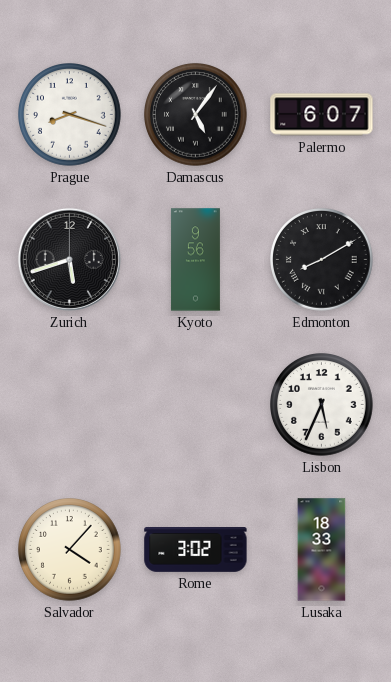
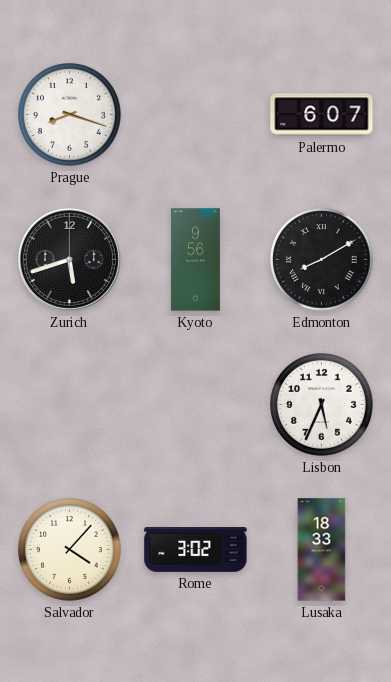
Damascus: 5:06 -> none
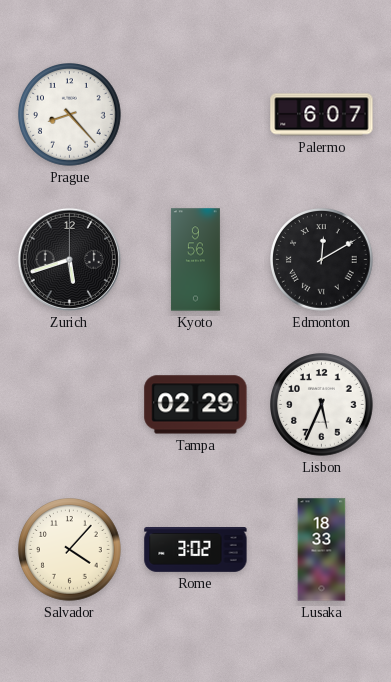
Prague: 8:18 -> 8:23
Edmonton: 8:10 -> 12:10
Tampa: none -> 02:29
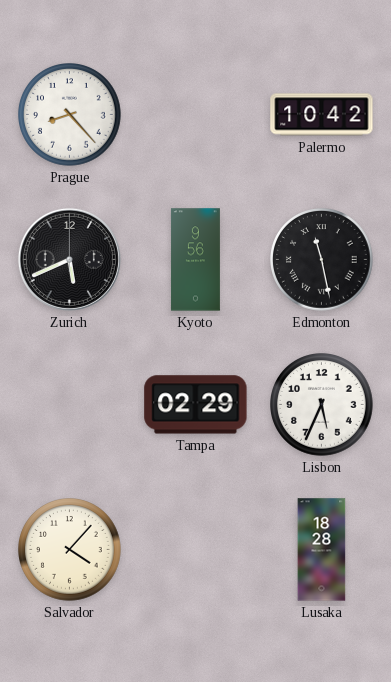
Palermo: 6:07 -> 10:42
Zurich: 5:42 -> 5:41
Edmonton: 12:10 -> 11:28
Rome: 3:02 -> none
Lusaka: 18:33 -> 18:28
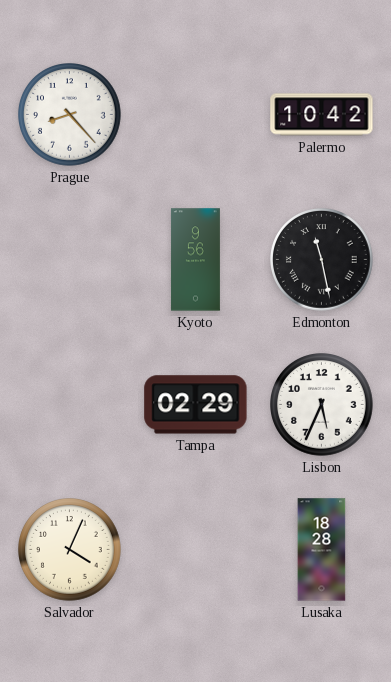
Zurich: 5:41 -> none
Salvador: 4:07 -> 4:04
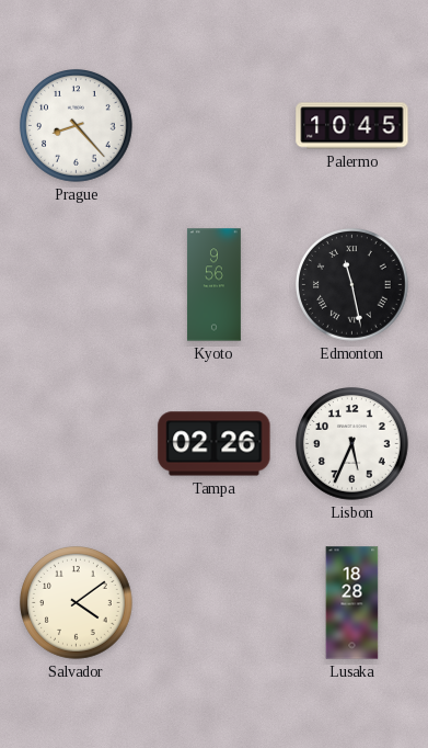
Palermo: 10:42 -> 10:45
Tampa: 02:29 -> 02:26
Salvador: 4:04 -> 4:09
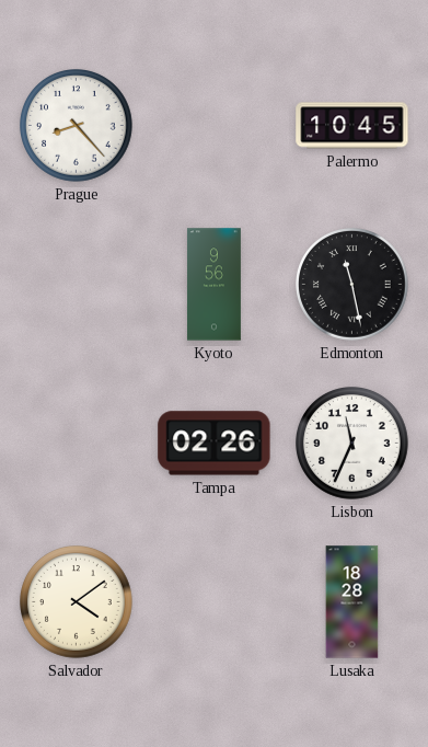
Lisbon: 5:34 -> 11:34
